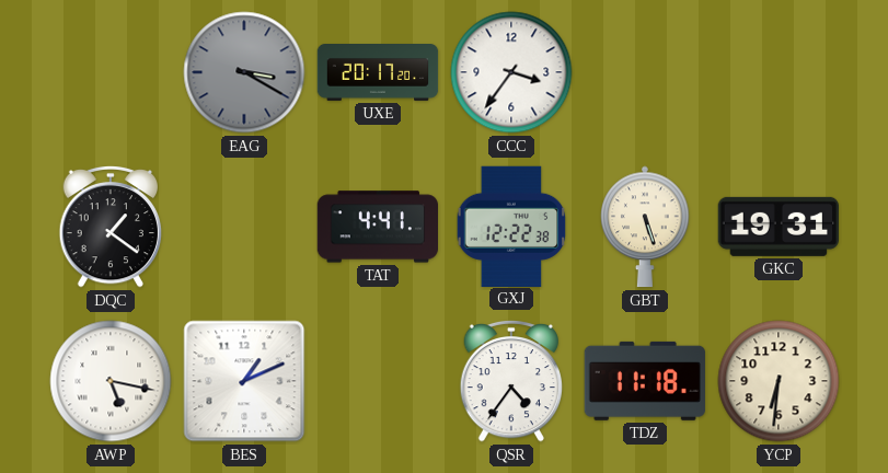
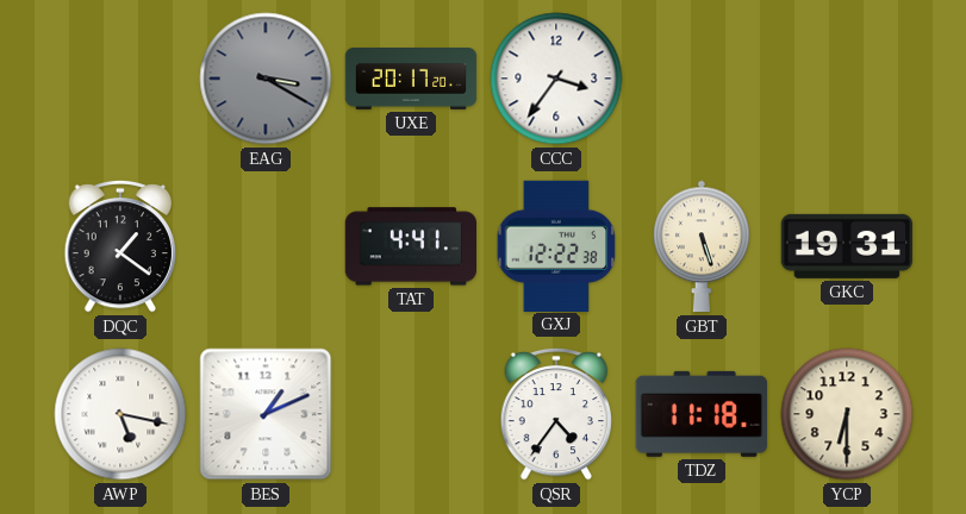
YCP: 6:31 -> 6:30
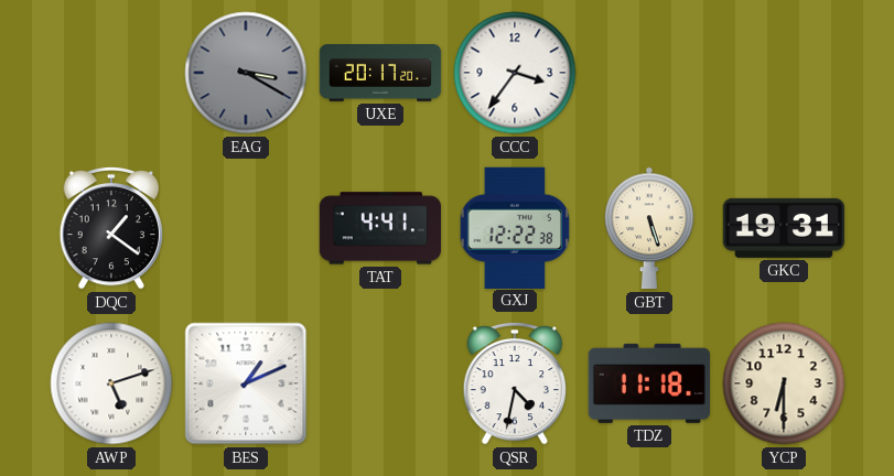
AWP: 5:17 -> 5:12
QSR: 4:36 -> 4:32
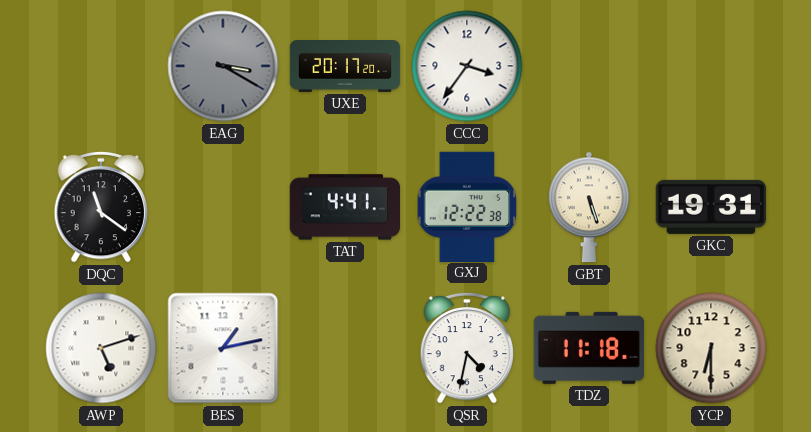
DQC: 1:21 -> 11:21
BES: 1:11 -> 1:13
